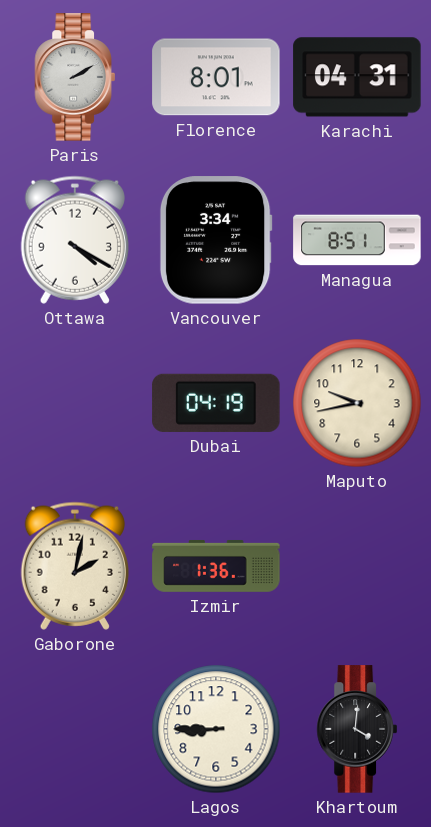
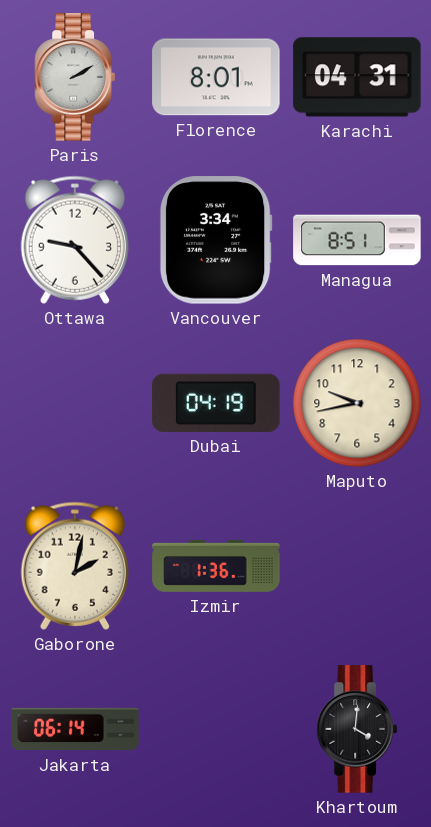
Ottawa: 4:20 -> 9:23
Jakarta: none -> 06:14
Lagos: 8:45 -> none
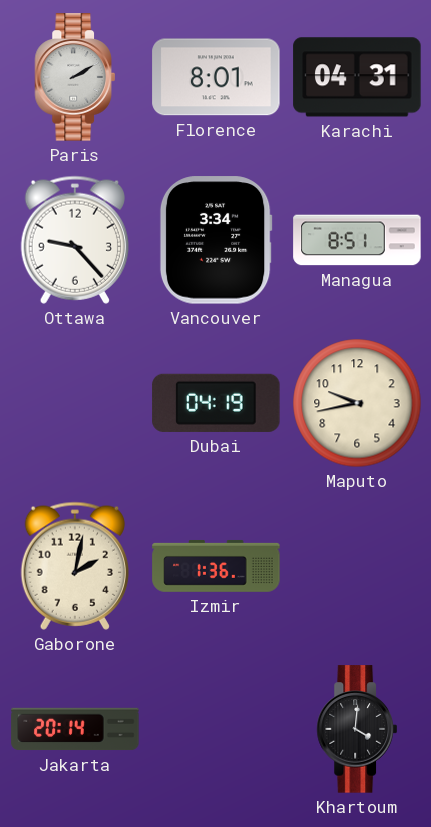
Jakarta: 06:14 -> 20:14
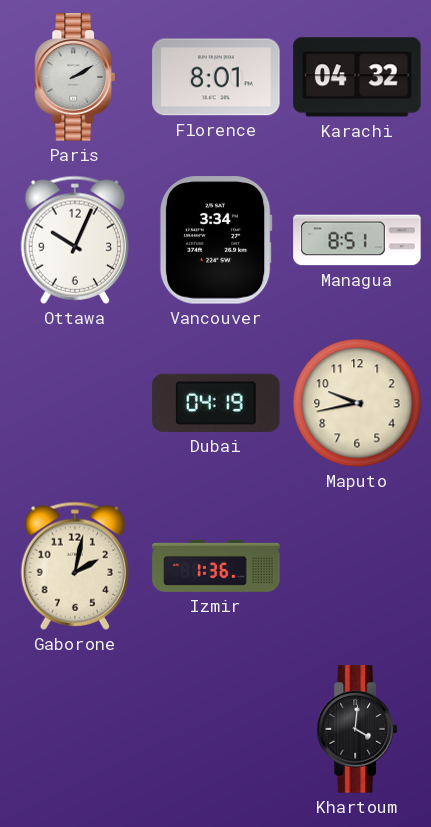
Karachi: 04:31 -> 04:32
Ottawa: 9:23 -> 10:04
Jakarta: 20:14 -> none
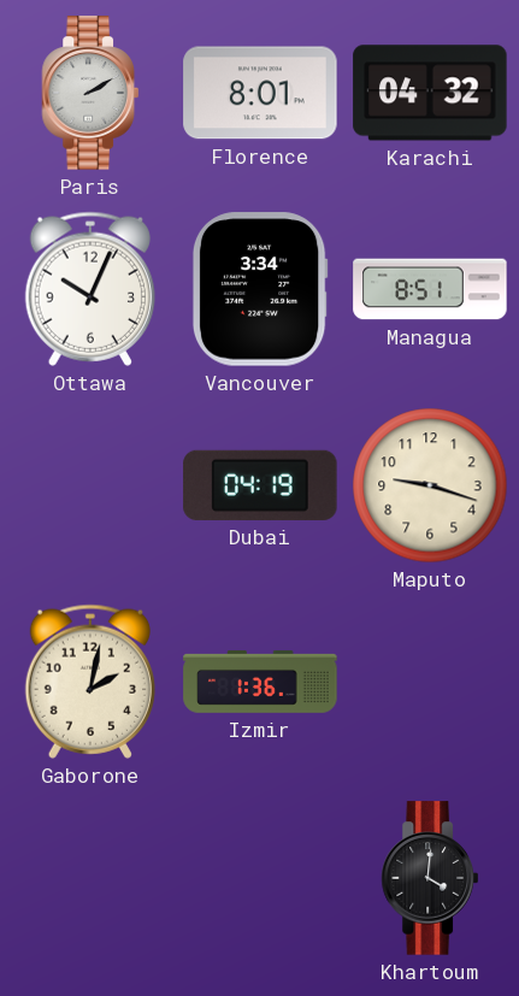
Maputo: 9:43 -> 9:18
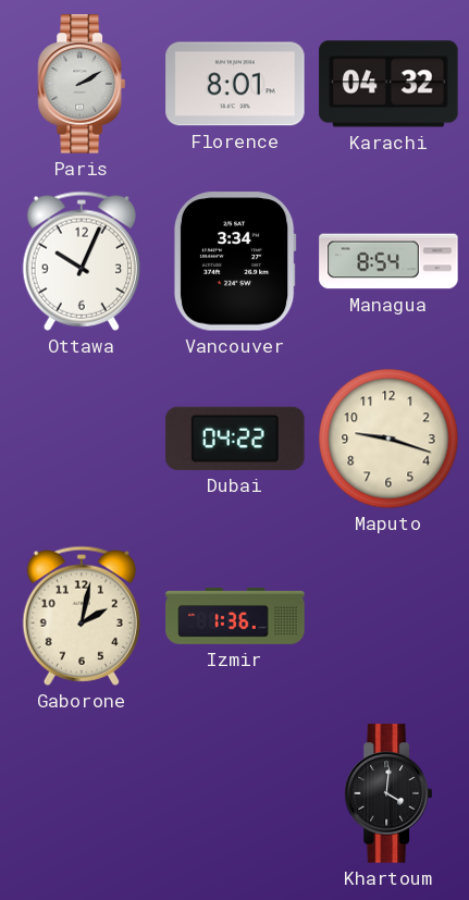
Managua: 8:51 -> 8:54
Dubai: 04:19 -> 04:22
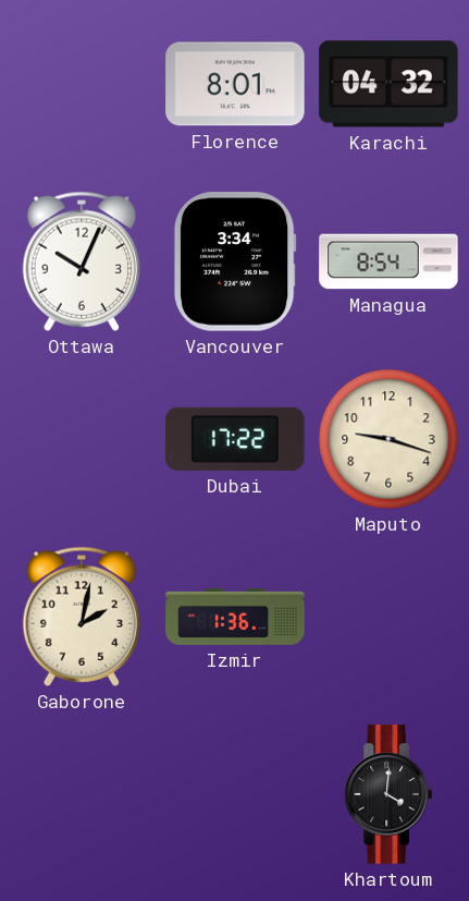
Paris: 2:10 -> none
Dubai: 04:22 -> 17:22
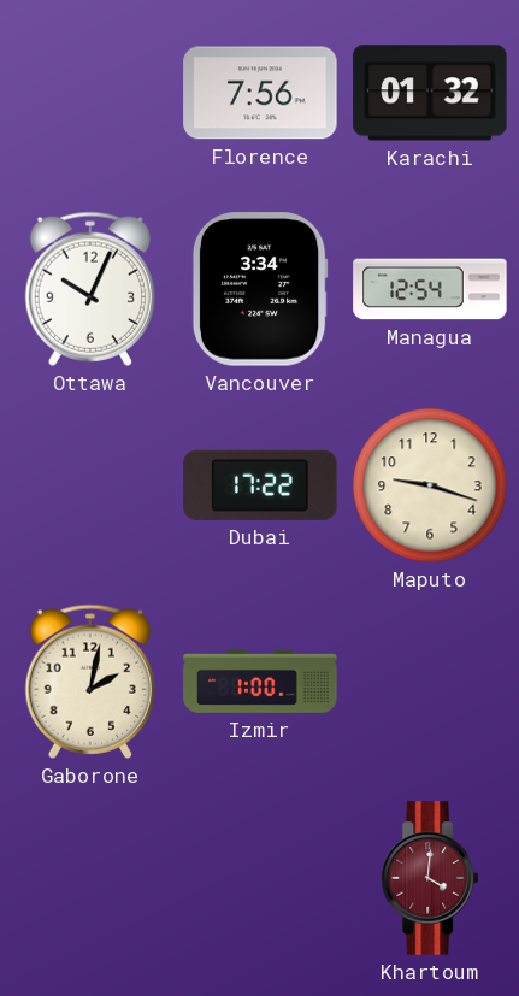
Florence: 8:01 -> 7:56
Karachi: 04:32 -> 01:32
Managua: 8:54 -> 12:54
Izmir: 1:36 -> 1:00
Khartoum dial: black -> burgundy
